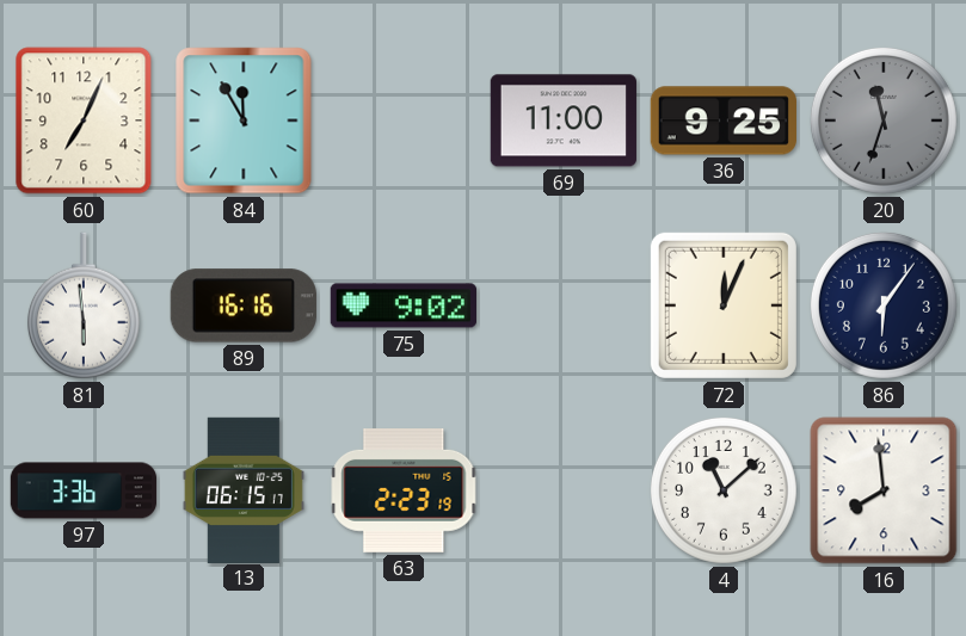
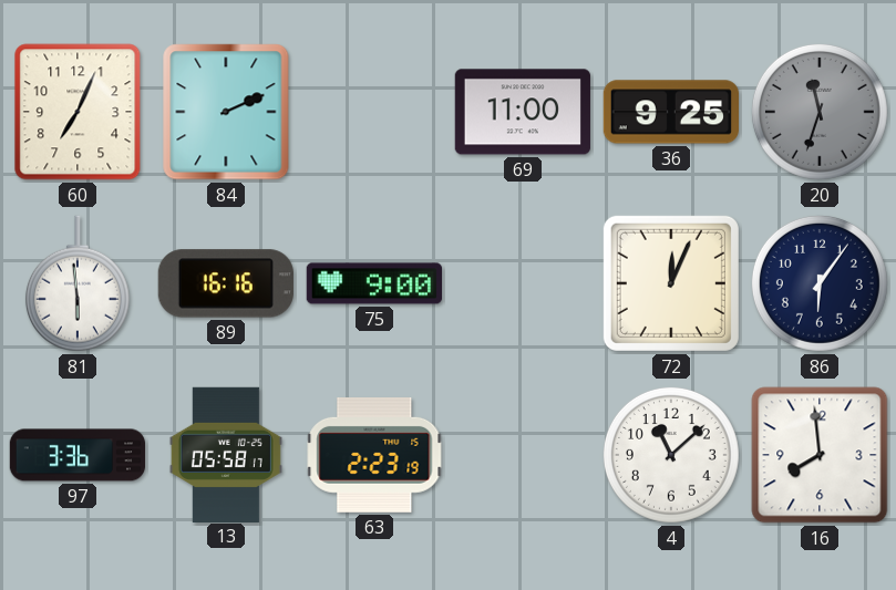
84: 11:55 -> 2:11
75: 9:02 -> 9:00
13: 06:15 -> 05:58
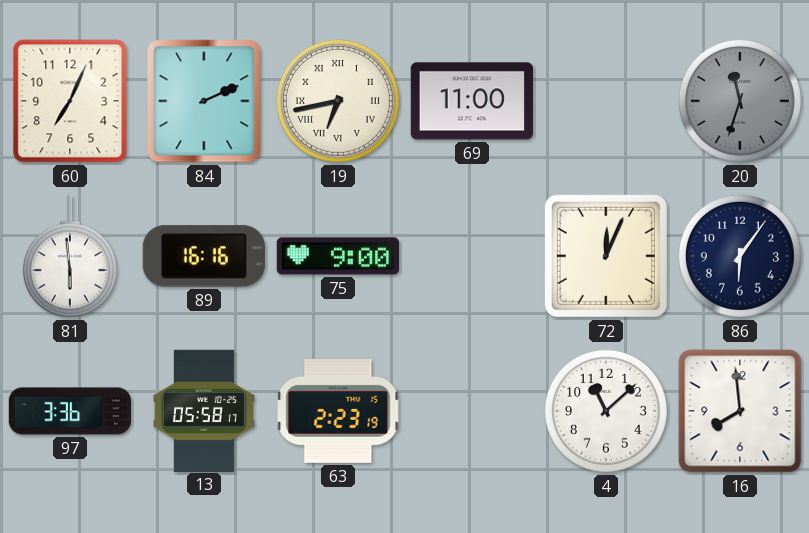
19: none -> 6:43
36: 9:25 -> none
